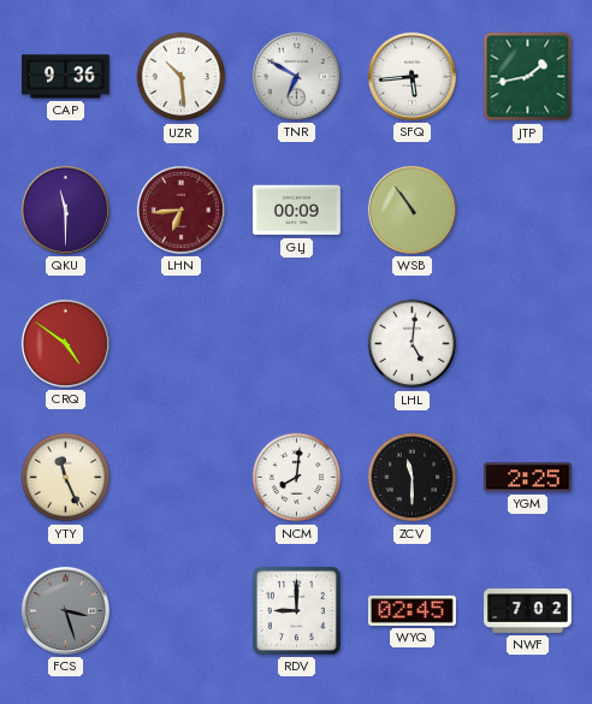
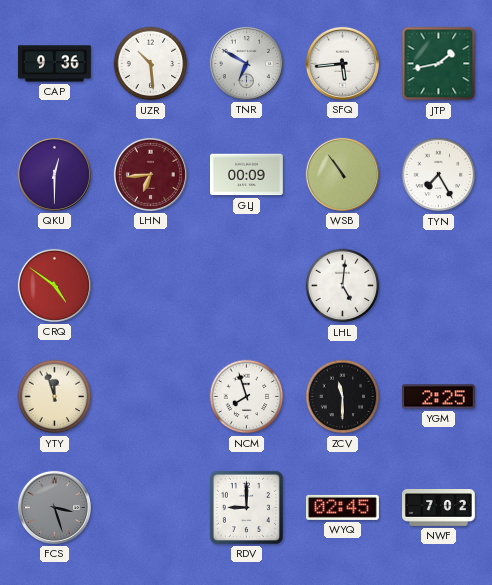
QKU: 11:30 -> 12:30
TYN: none -> 7:25
YTY: 11:26 -> 11:57
NCM: 8:01 -> 7:57
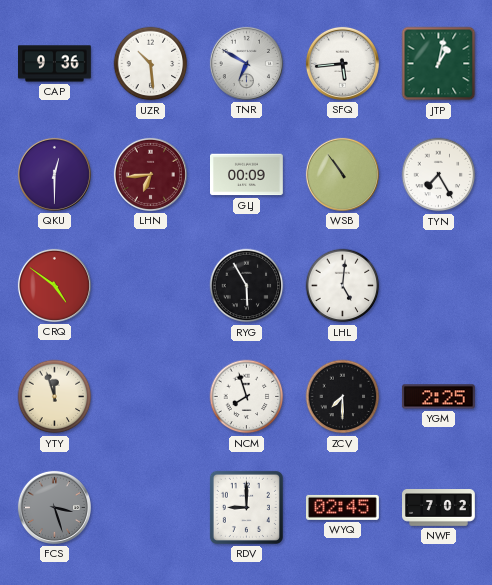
JTP: 1:43 -> 1:02
RYG: none -> 5:55
ZCV: 11:30 -> 7:30
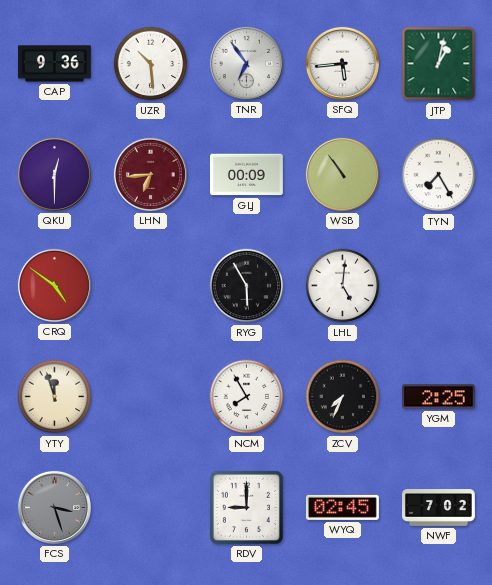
TNR: 6:50 -> 6:54
NCM: 7:57 -> 7:55
ZCV: 7:30 -> 7:34
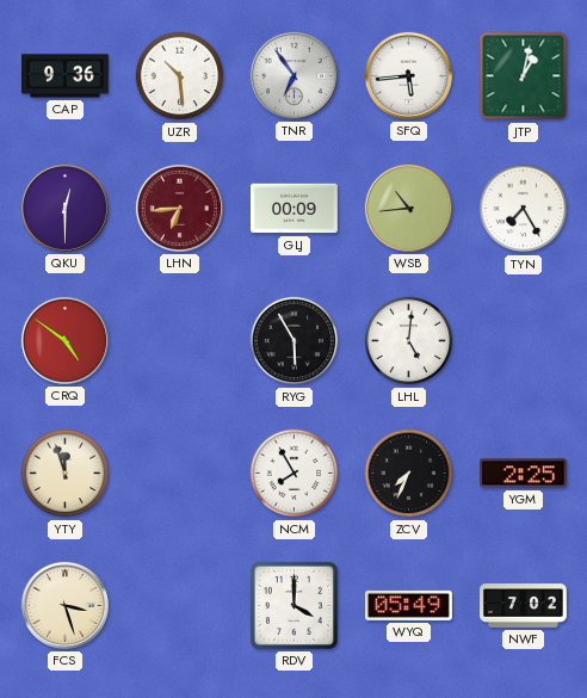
WSB: 10:54 -> 10:44
FCS dial: grey -> cream
RDV: 9:00 -> 4:00
WYQ: 02:45 -> 05:49
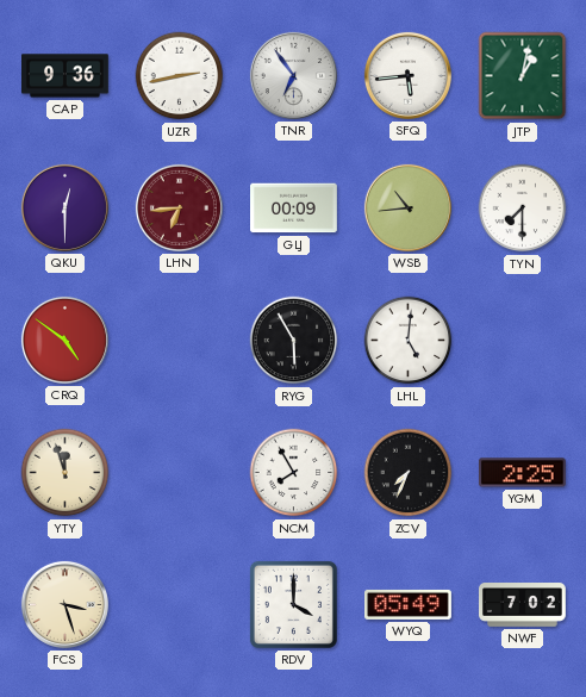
UZR: 10:29 -> 2:43
TYN: 7:25 -> 7:30
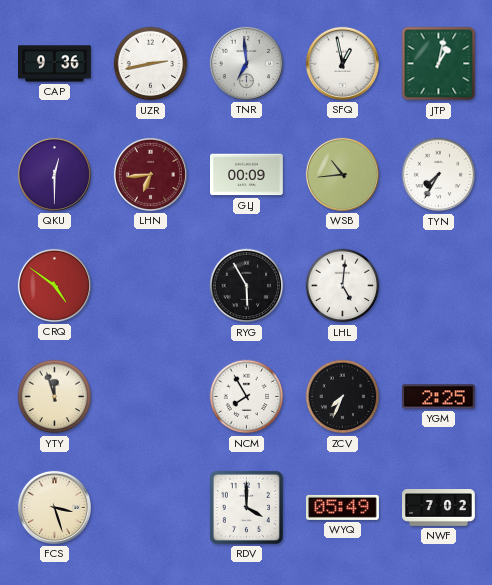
TNR: 6:54 -> 6:59
SFQ: 5:44 -> 12:58
TYN: 7:30 -> 7:35
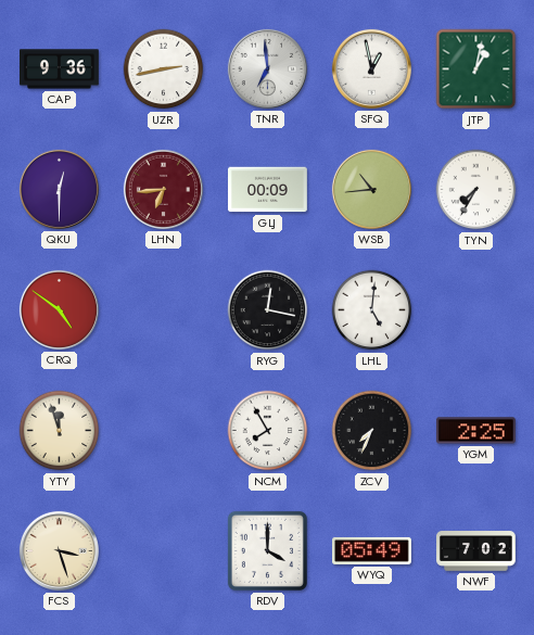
RYG: 5:55 -> 12:17
